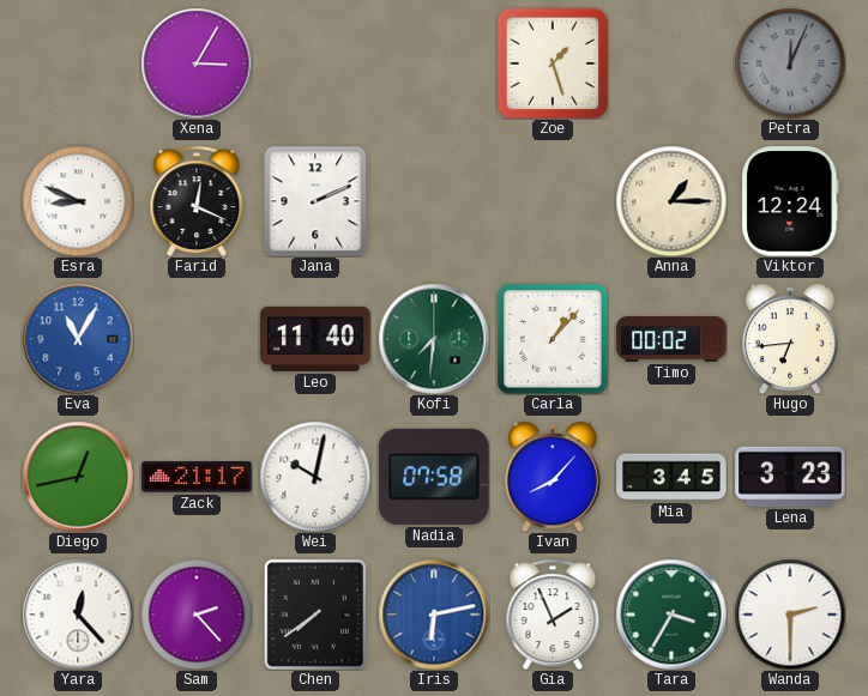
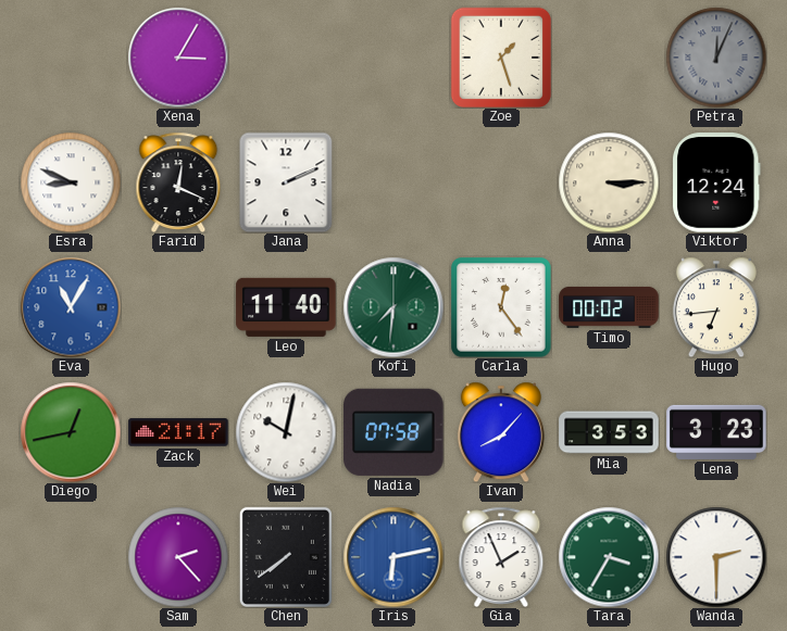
Anna: 1:15 -> 3:15
Carla: 1:07 -> 12:24
Mia: 3:45 -> 3:53
Yara: 12:23 -> none
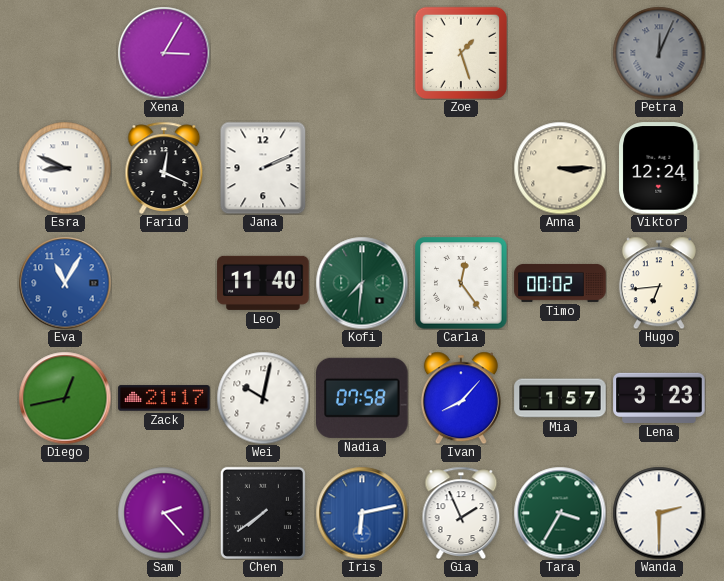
Mia: 3:53 -> 1:57
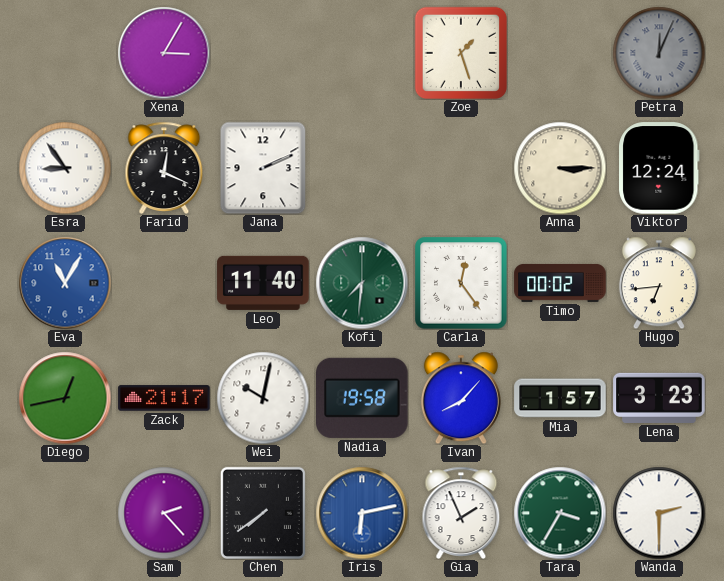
Esra: 8:49 -> 8:54
Nadia: 07:58 -> 19:58
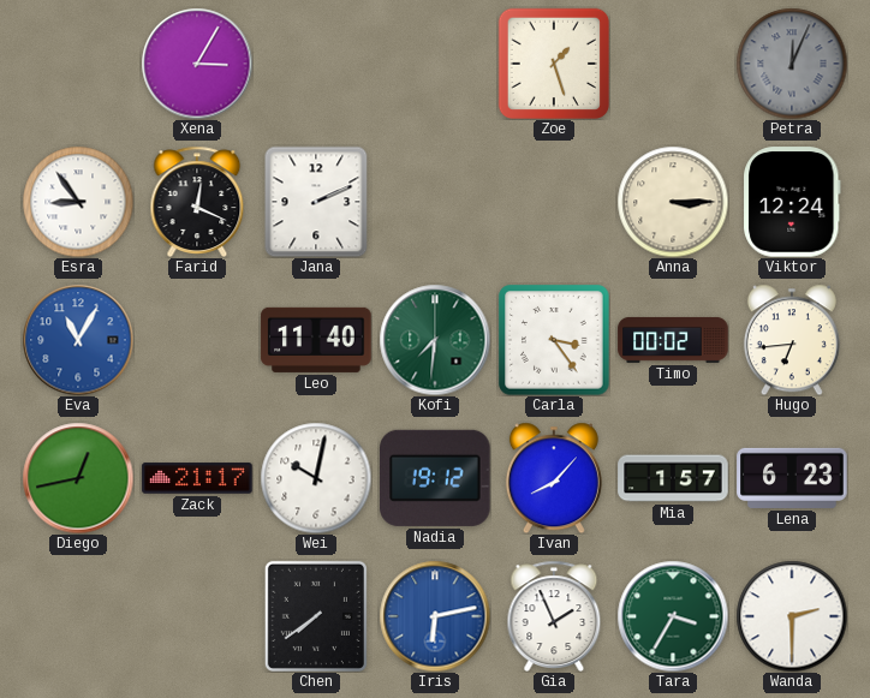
Carla: 12:24 -> 3:24
Nadia: 19:58 -> 19:12
Lena: 3:23 -> 6:23
Sam: 2:23 -> none
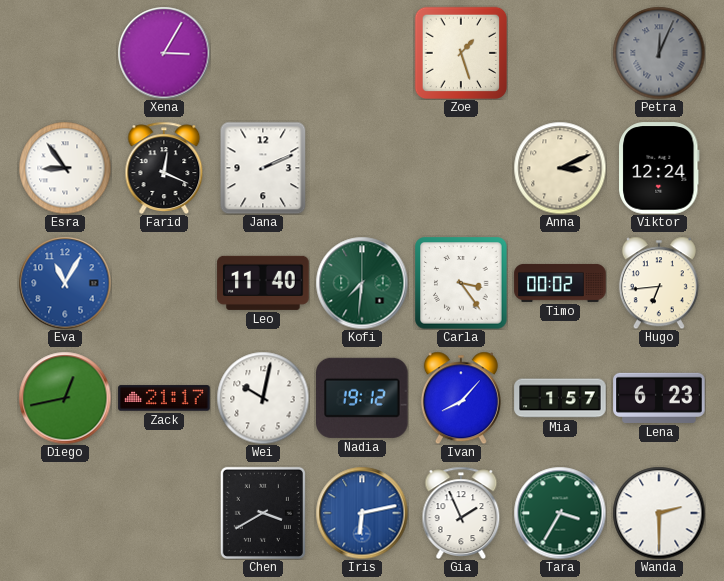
Anna: 3:15 -> 3:11
Chen: 7:39 -> 3:40
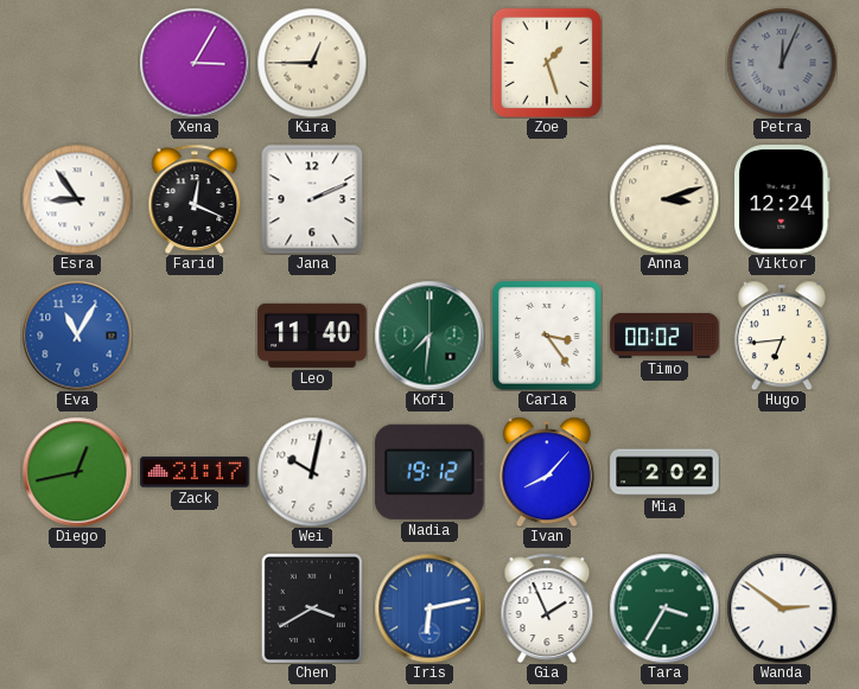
Kira: none -> 12:45
Anna: 3:11 -> 3:12
Mia: 1:57 -> 2:02
Lena: 6:23 -> none
Wanda: 2:30 -> 2:51
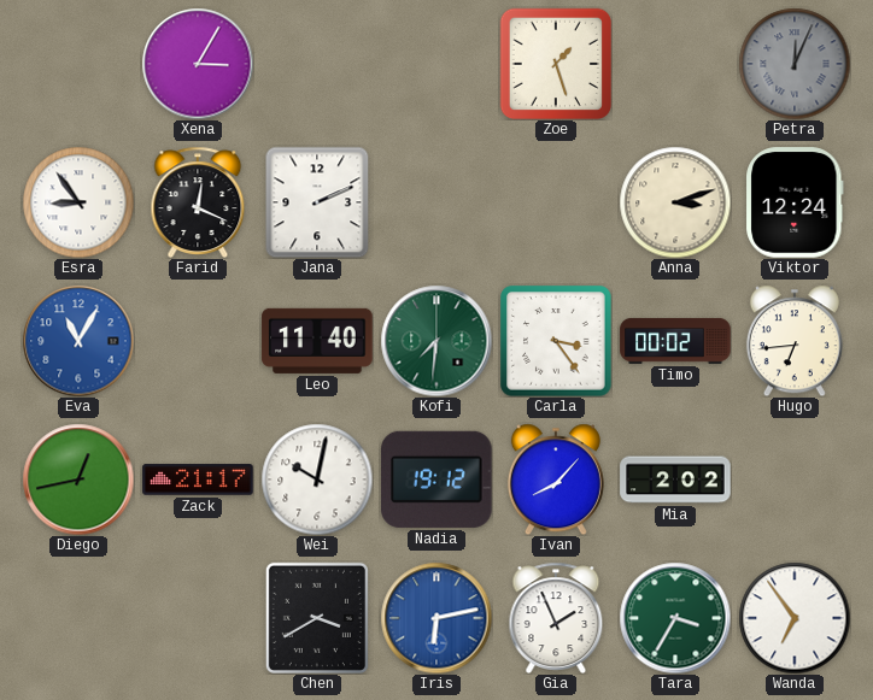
Kira: 12:45 -> none
Wanda: 2:51 -> 6:54
